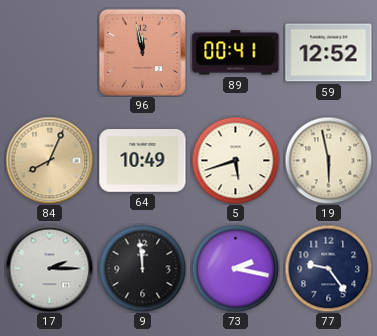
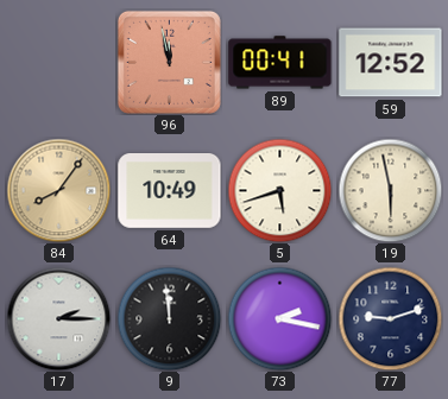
84: 8:04 -> 8:06
77: 9:24 -> 9:12
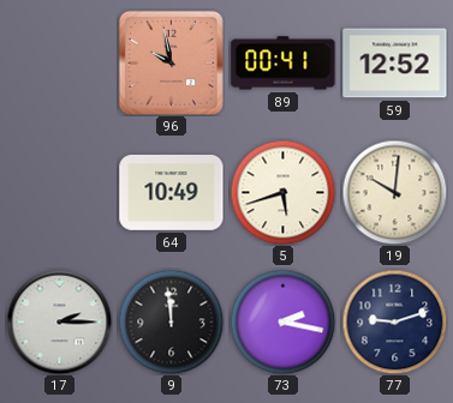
96: 11:58 -> 9:58
84: 8:06 -> none
19: 5:58 -> 10:01
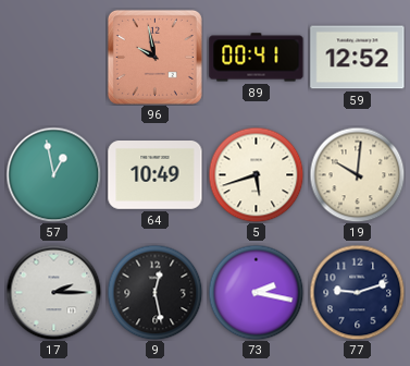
57: none -> 12:58
9: 11:59 -> 12:28
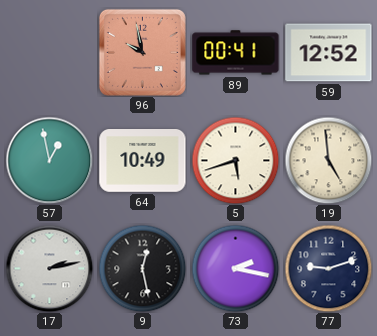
19: 10:01 -> 4:59
17: 2:15 -> 2:13
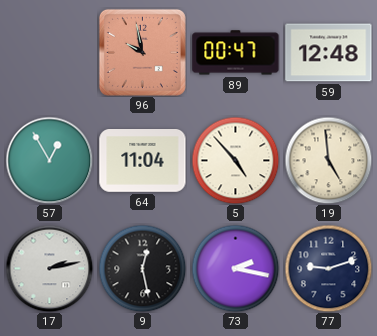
89: 00:41 -> 00:47
59: 12:52 -> 12:48
57: 12:58 -> 12:55
64: 10:49 -> 11:04
5: 5:42 -> 4:53
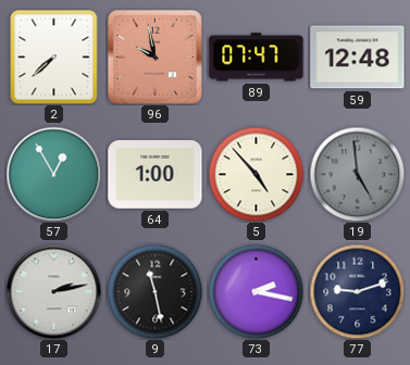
2: none -> 7:38
89: 00:47 -> 07:47
64: 11:04 -> 1:00
19 dial: cream -> grey
9: 12:28 -> 11:28
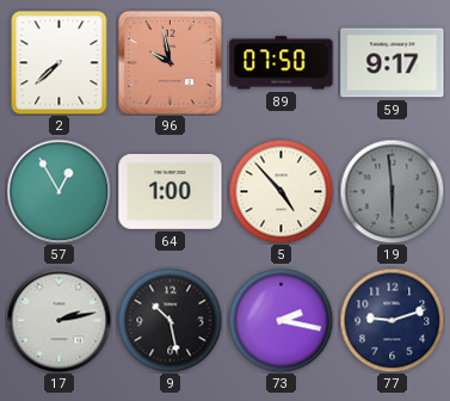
89: 07:47 -> 07:50
59: 12:48 -> 9:17
19: 4:59 -> 5:59
9: 11:28 -> 10:28
